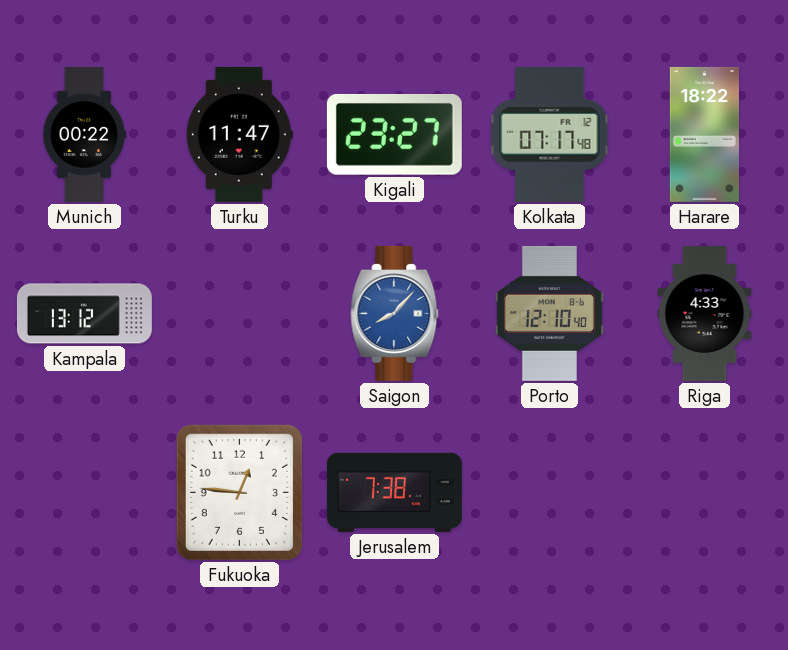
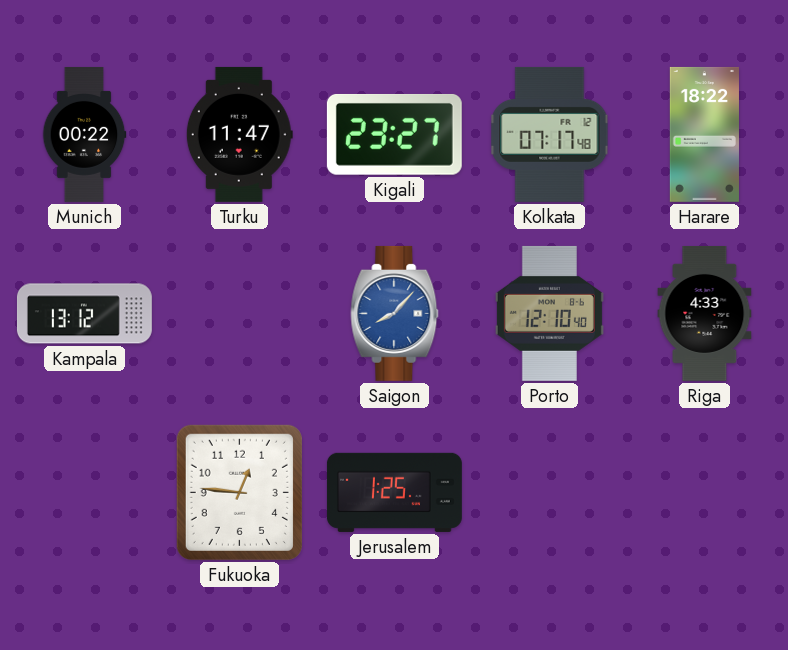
Jerusalem: 7:38 -> 1:25
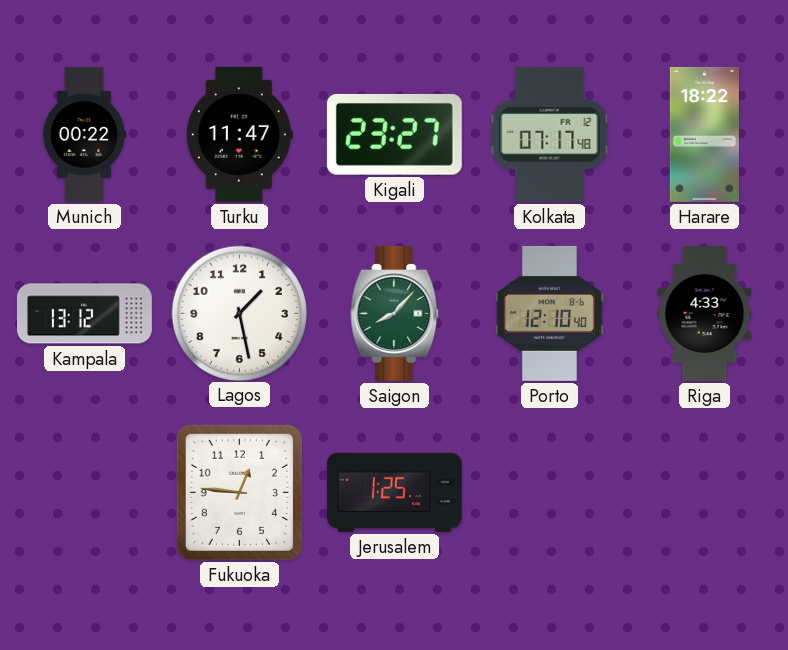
Lagos: none -> 1:28
Saigon dial: blue -> green
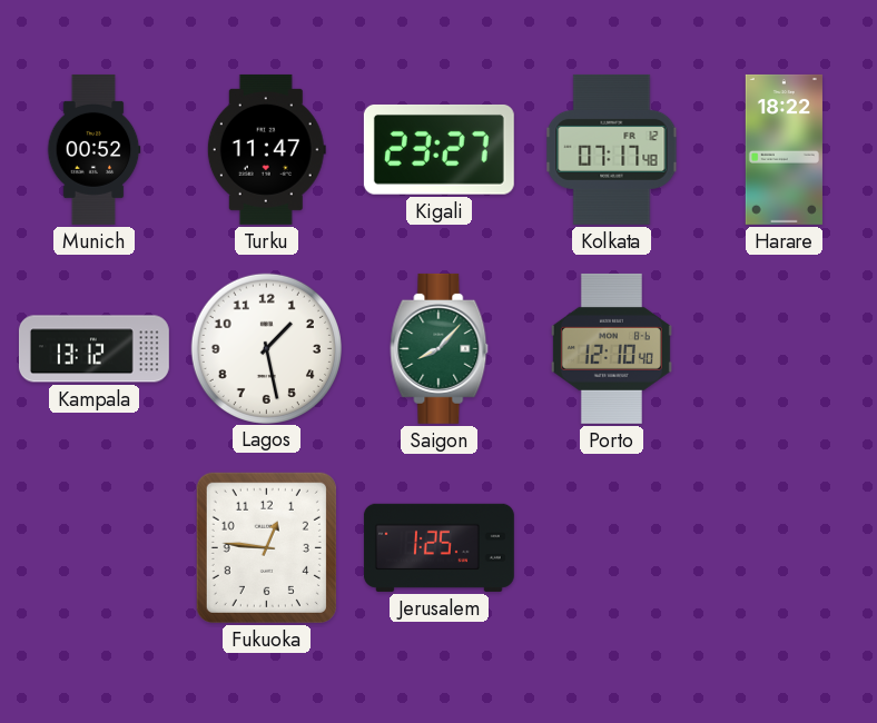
Munich: 00:22 -> 00:52
Riga: 4:33 -> none
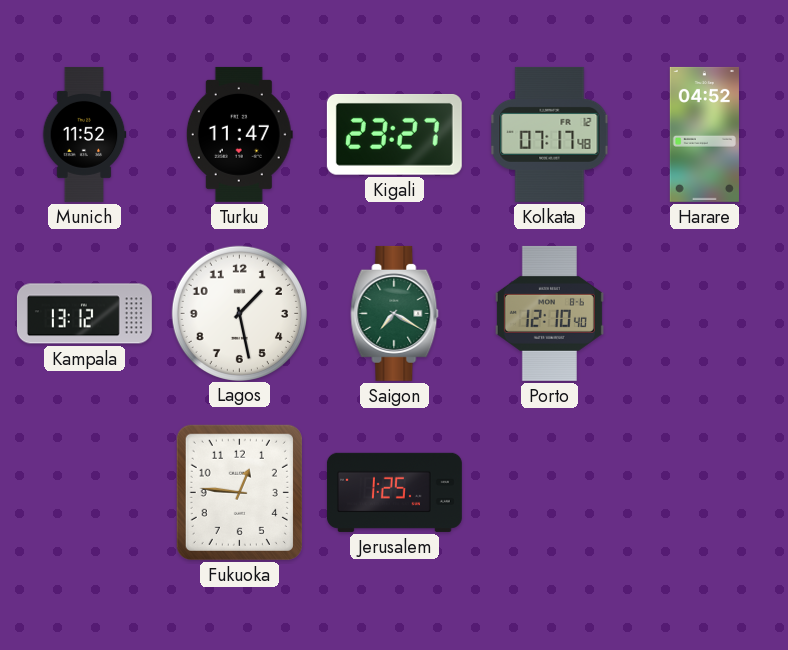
Munich: 00:52 -> 11:52
Harare: 18:22 -> 04:52
Saigon: 8:07 -> 7:20
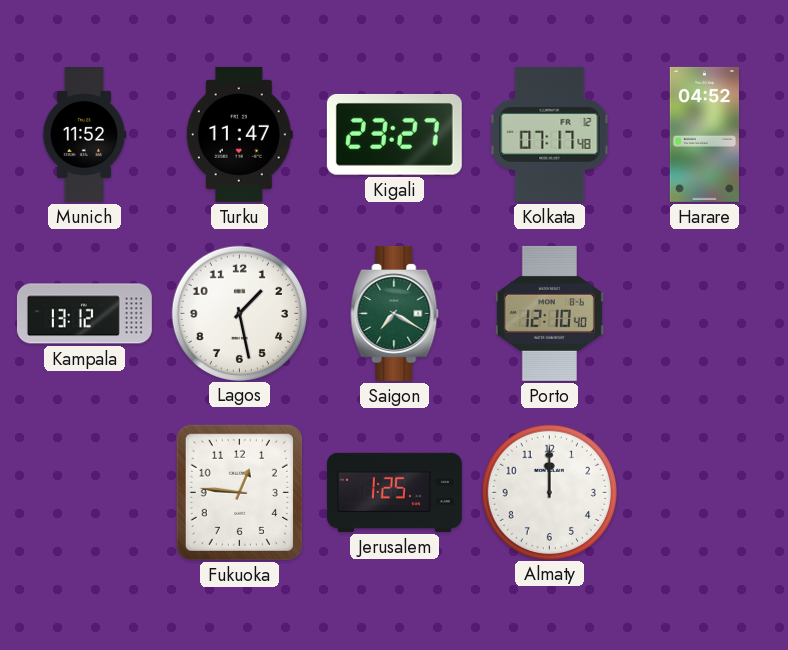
Almaty: none -> 12:00
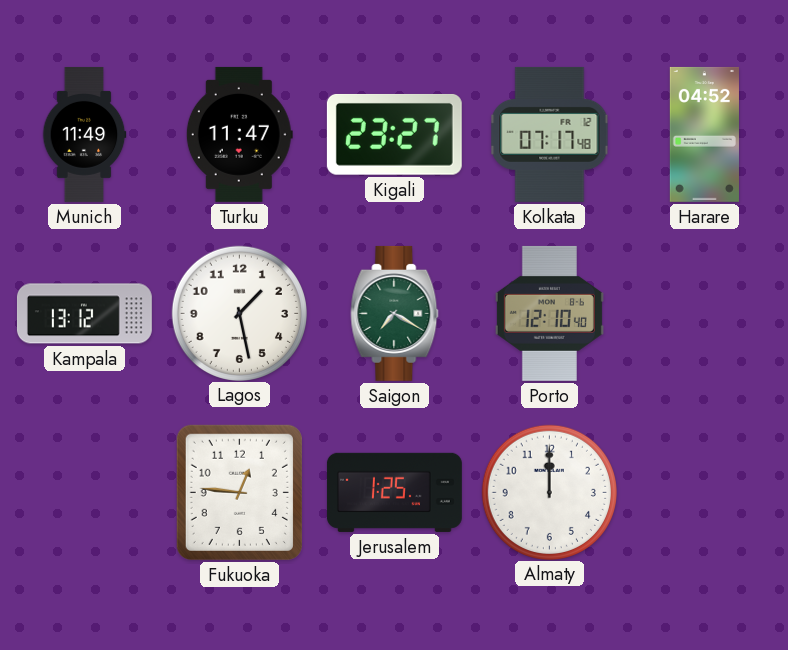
Munich: 11:52 -> 11:49
